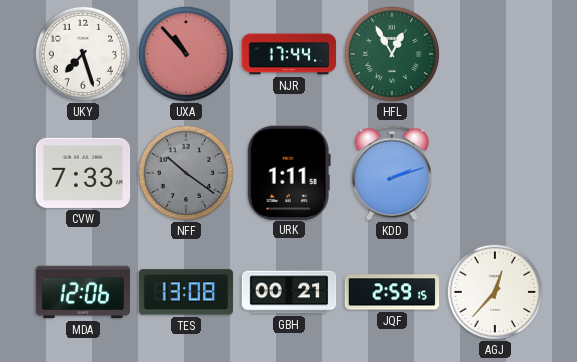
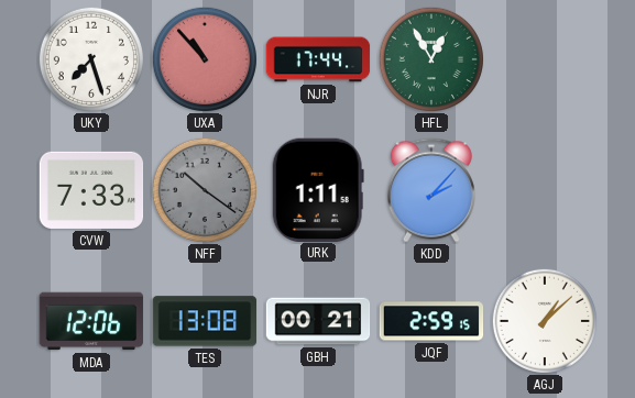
KDD: 2:12 -> 2:07
AGJ: 12:37 -> 1:08
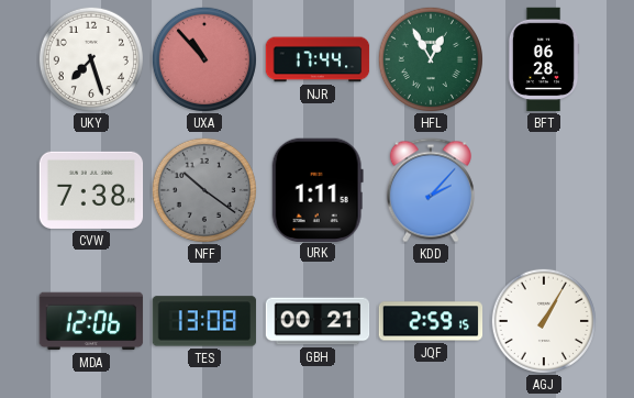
BFT: none -> 06:28
CVW: 7:33 -> 7:38
AGJ: 1:08 -> 1:05
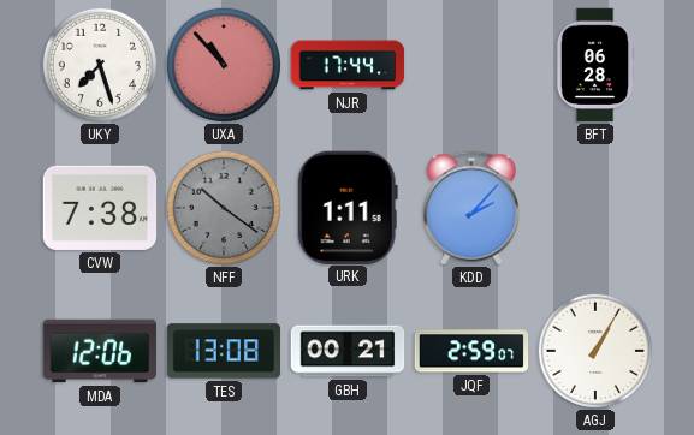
HFL: 12:55 -> none
JQF: 2:59:15 -> 2:59:07
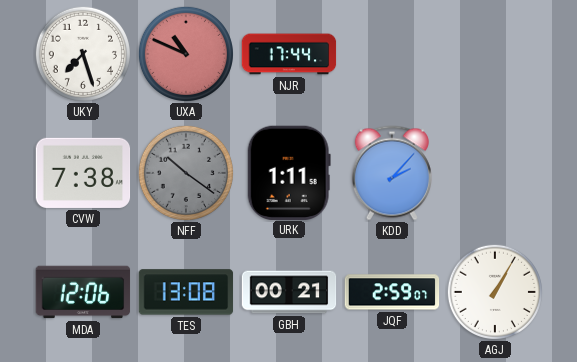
UXA: 10:53 -> 10:49
BFT: 06:28 -> none
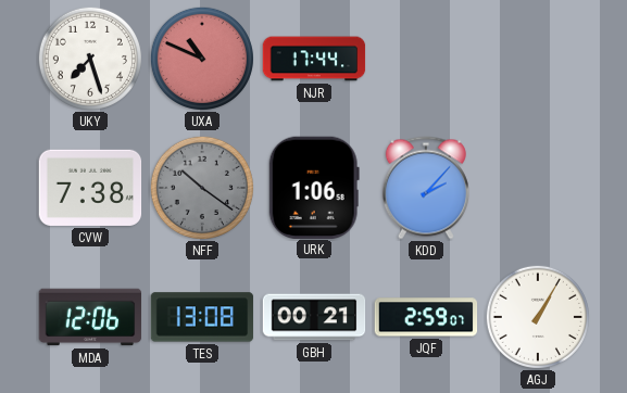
URK: 1:11 -> 1:06
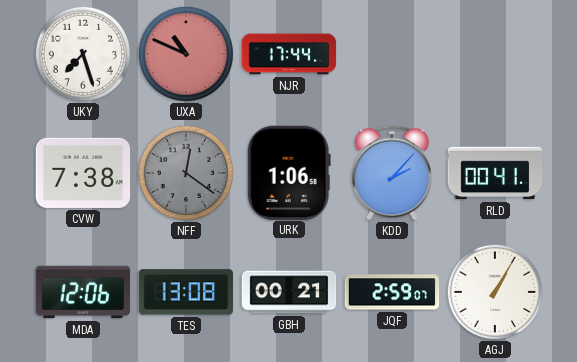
NFF: 10:21 -> 12:21
RLD: none -> 00:41
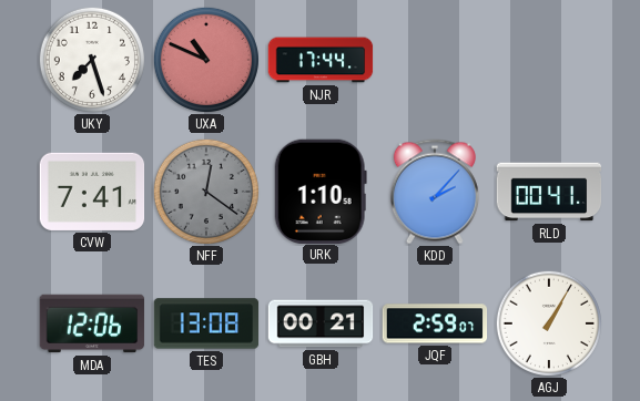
CVW: 7:38 -> 7:41
URK: 1:06 -> 1:10
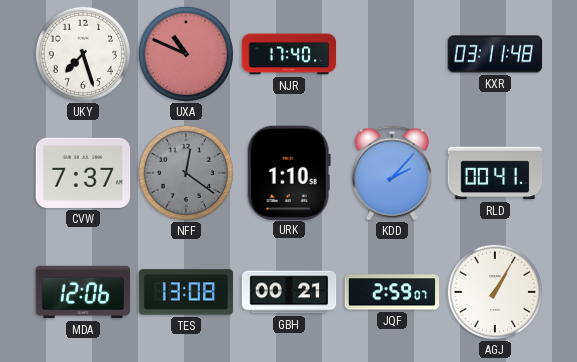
NJR: 17:44 -> 17:40
KXR: none -> 03:11
CVW: 7:41 -> 7:37
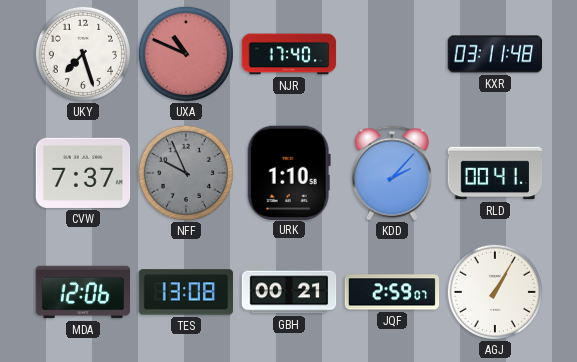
NFF: 12:21 -> 9:56
